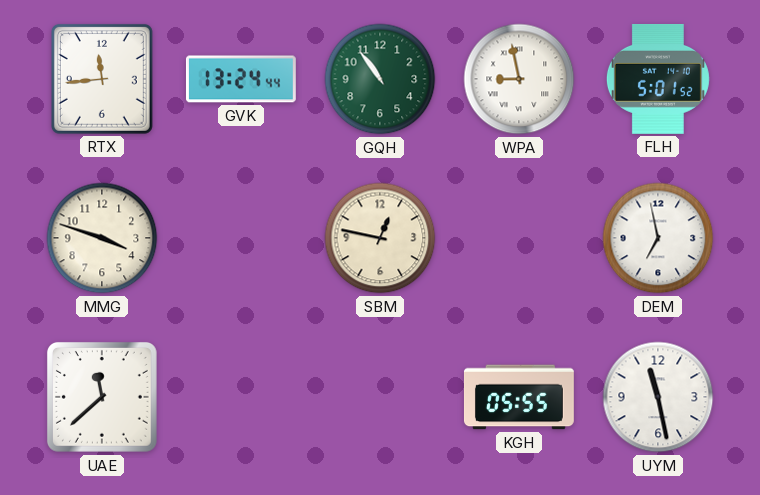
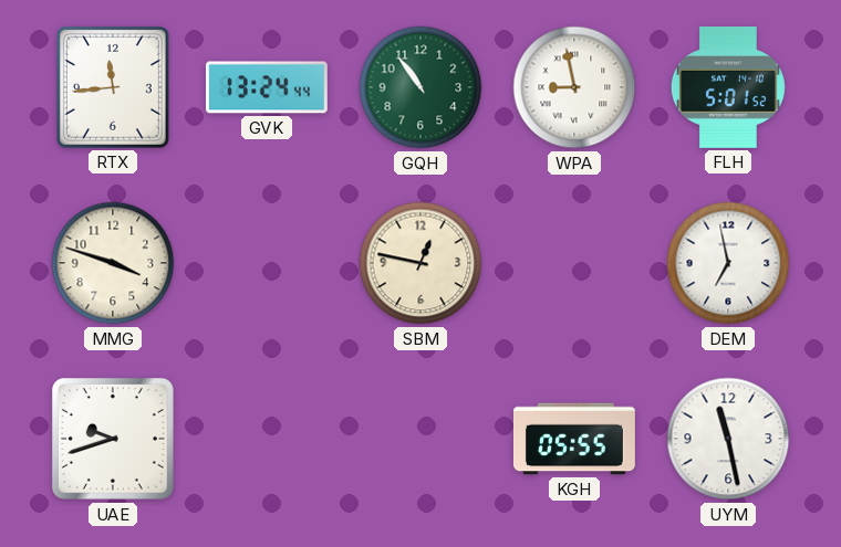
UAE: 11:38 -> 9:42
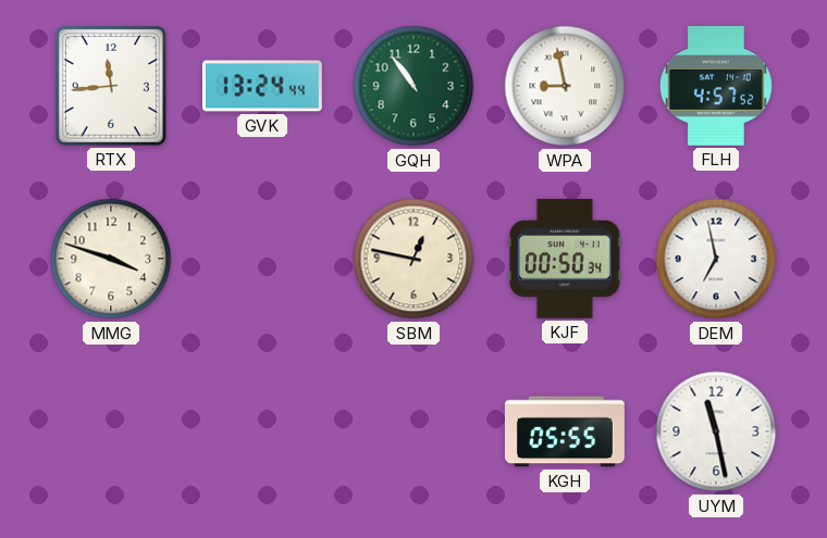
FLH: 5:01 -> 4:57
KJF: none -> 00:50
UAE: 9:42 -> none
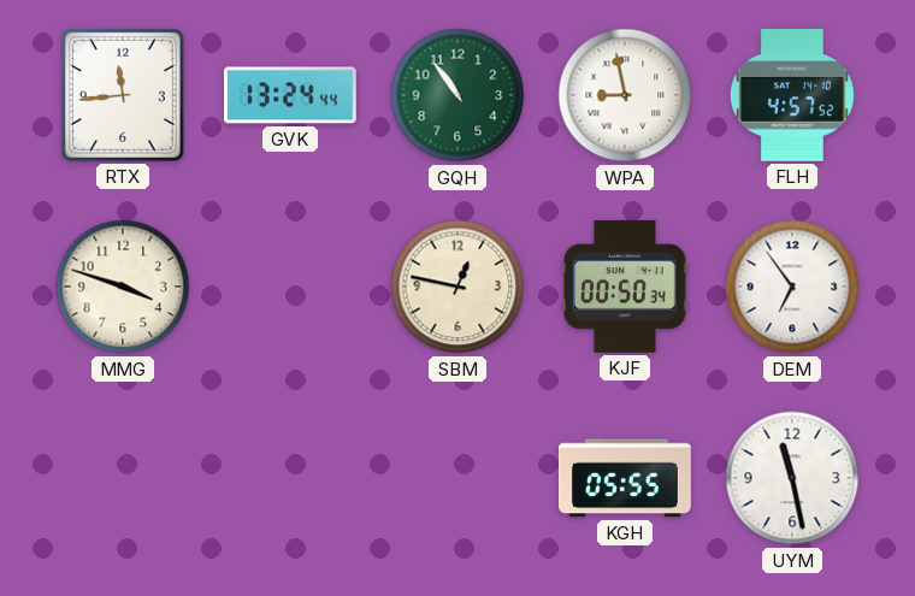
DEM: 6:58 -> 6:54
